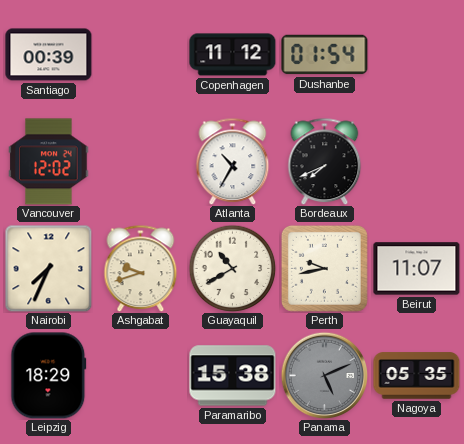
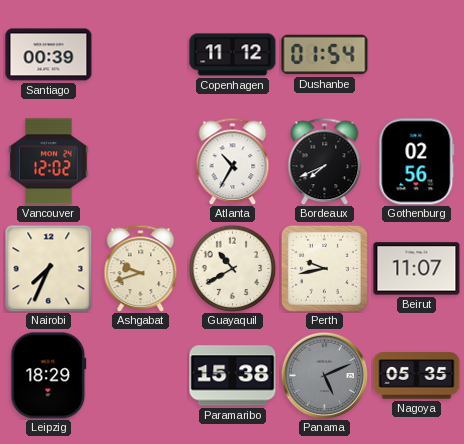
Gothenburg: none -> 02:56
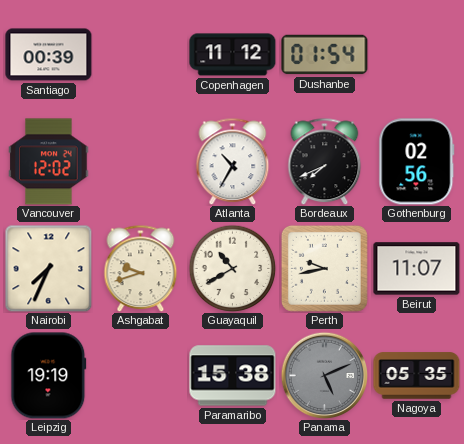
Leipzig: 18:29 -> 19:19
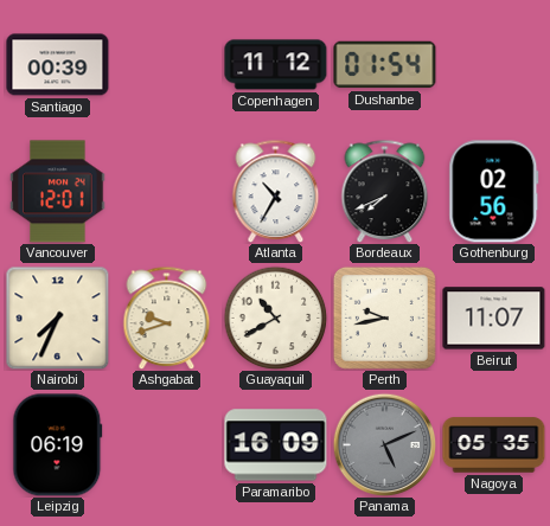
Vancouver: 12:02 -> 12:01
Leipzig: 19:19 -> 06:19
Paramaribo: 15:38 -> 16:09
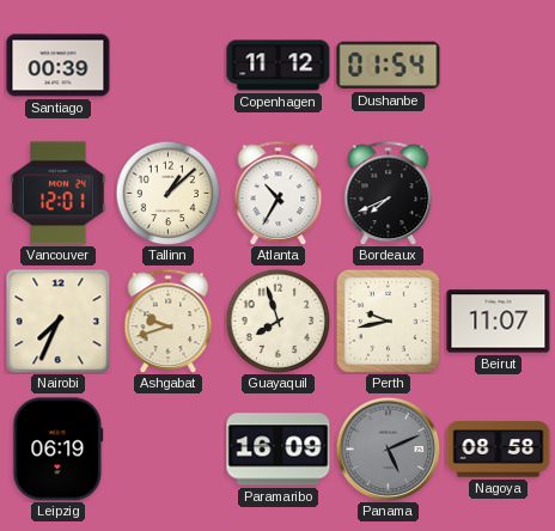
Tallinn: none -> 1:08
Gothenburg: 02:56 -> none
Guayaquil: 10:40 -> 7:57
Nagoya: 05:35 -> 08:58
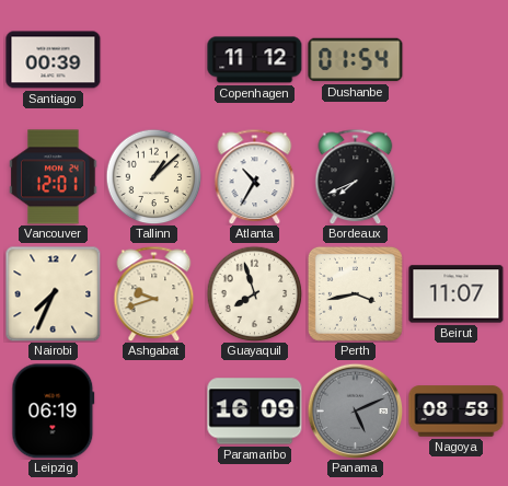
Perth: 9:43 -> 3:43
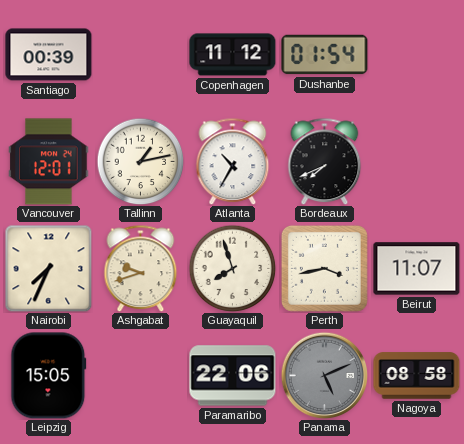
Tallinn: 1:08 -> 1:13
Leipzig: 06:19 -> 15:05
Paramaribo: 16:09 -> 22:06
